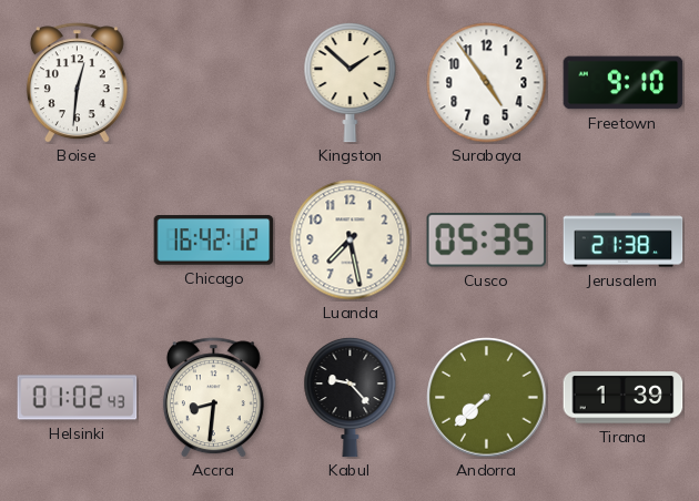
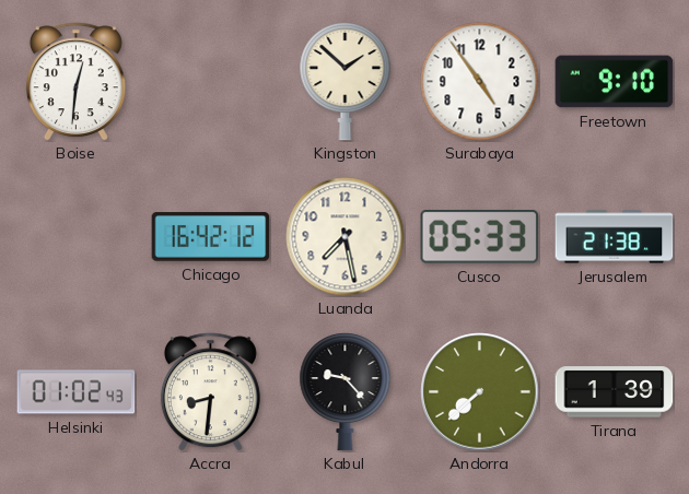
Cusco: 05:35 -> 05:33
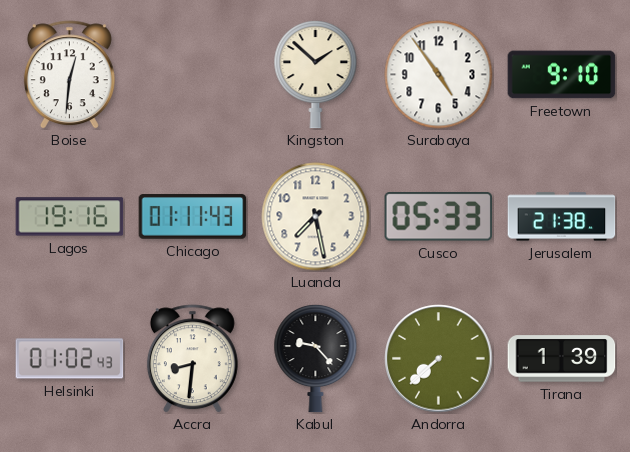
Lagos: none -> 19:16
Chicago: 16:42 -> 01:11
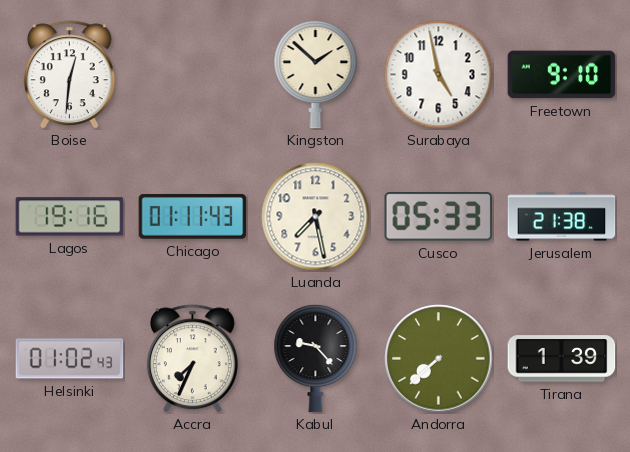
Surabaya: 4:54 -> 4:58
Accra: 8:31 -> 7:34
